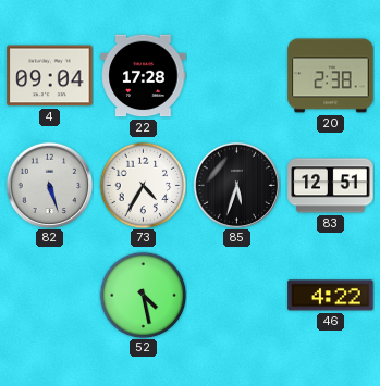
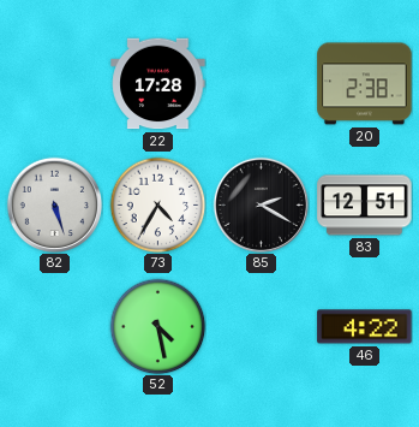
4: 09:04 -> none
85: 5:33 -> 2:20
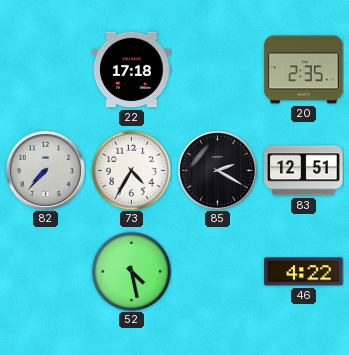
22: 17:28 -> 17:18
20: 2:38 -> 2:35
82: 5:27 -> 7:37
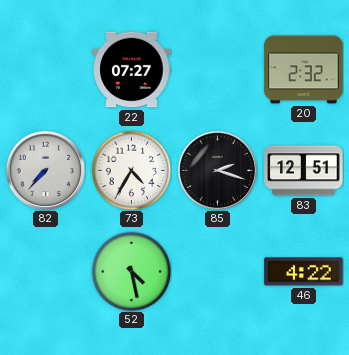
22: 17:18 -> 07:27
20: 2:35 -> 2:32
85: 2:20 -> 2:18
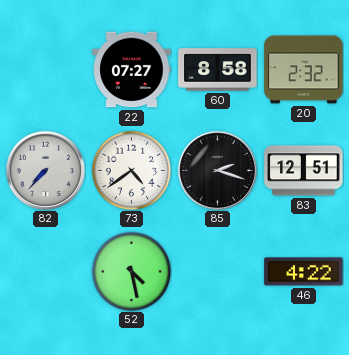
60: none -> 8:58
73: 4:35 -> 4:39
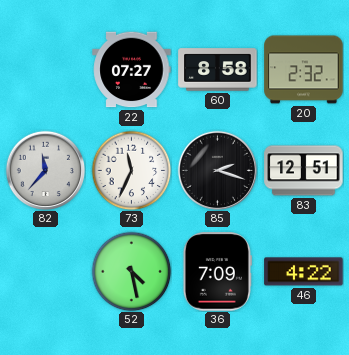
82: 7:37 -> 11:37
73: 4:39 -> 11:34
36: none -> 7:09
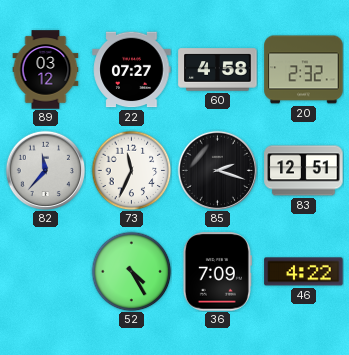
89: none -> 03:12
60: 8:58 -> 4:58
52: 4:28 -> 4:25
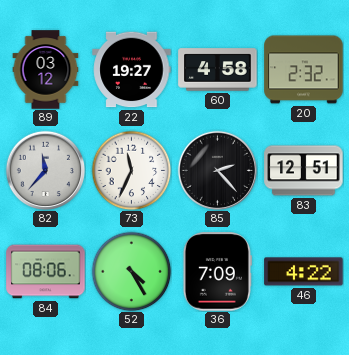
22: 07:27 -> 19:27
85: 2:18 -> 2:23
84: none -> 08:06
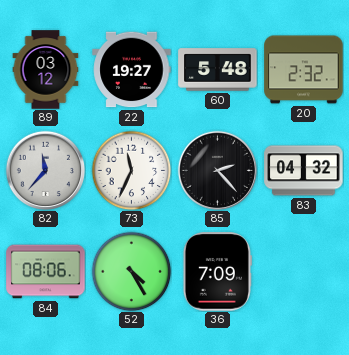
60: 4:58 -> 5:48
83: 12:51 -> 04:32
46: 4:22 -> none
